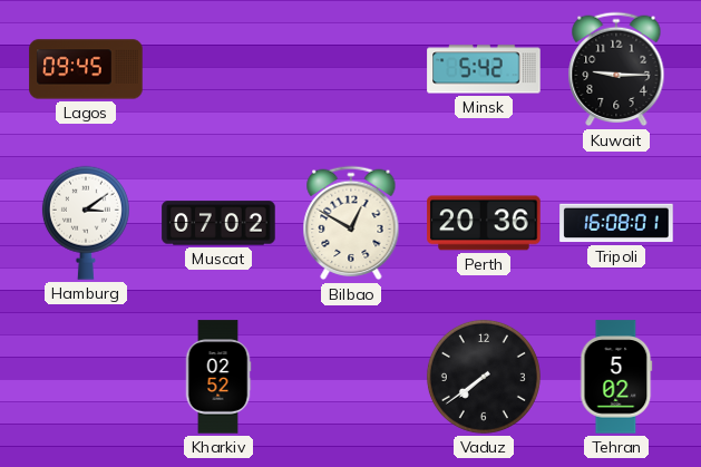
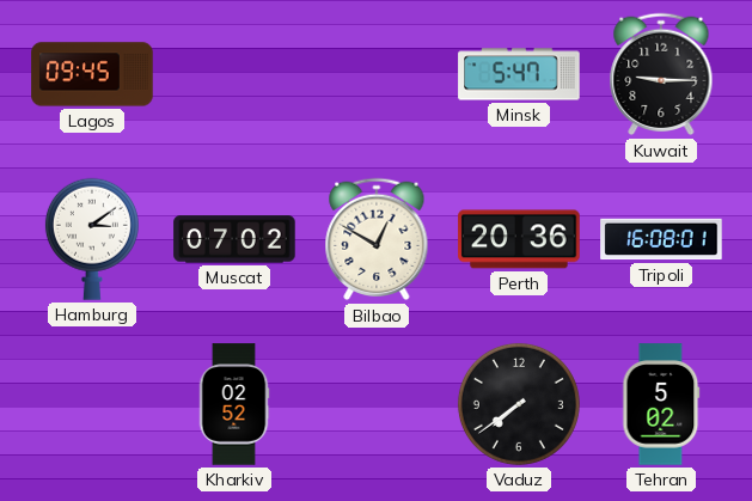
Minsk: 5:42 -> 5:47
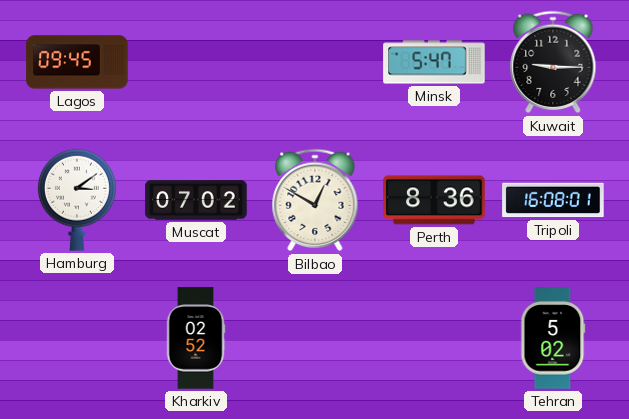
Perth: 20:36 -> 8:36
Vaduz: 7:39 -> none
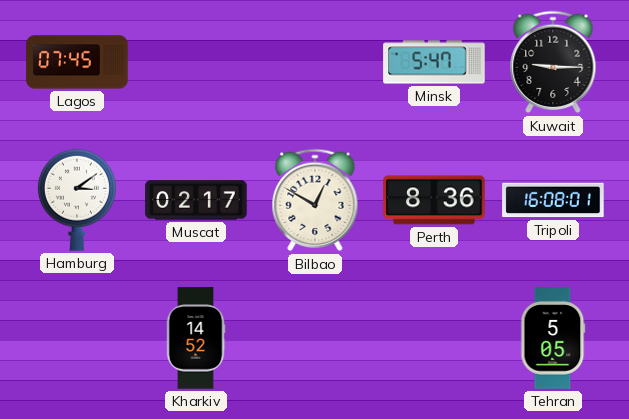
Lagos: 09:45 -> 07:45
Muscat: 07:02 -> 02:17
Kharkiv: 02:52 -> 14:52
Tehran: 5:02 -> 5:05
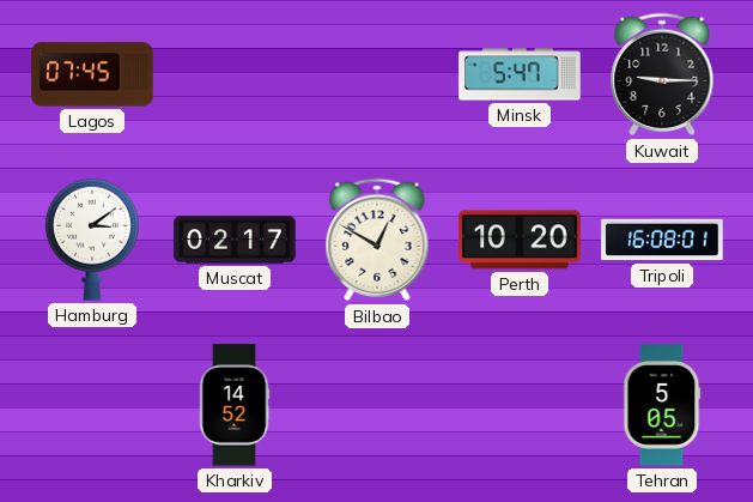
Perth: 8:36 -> 10:20
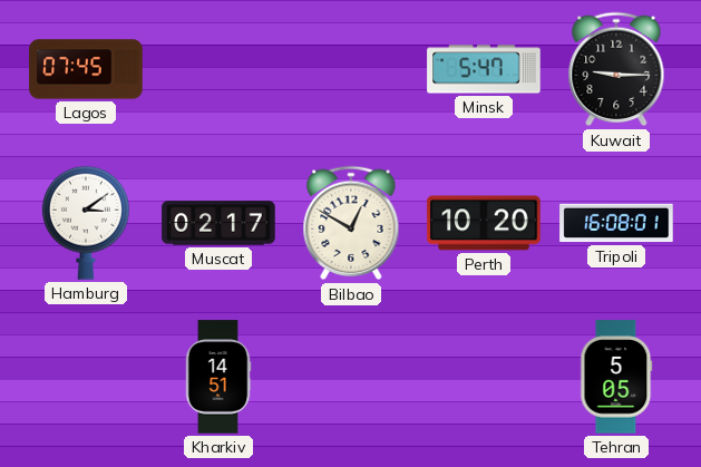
Kharkiv: 14:52 -> 14:51
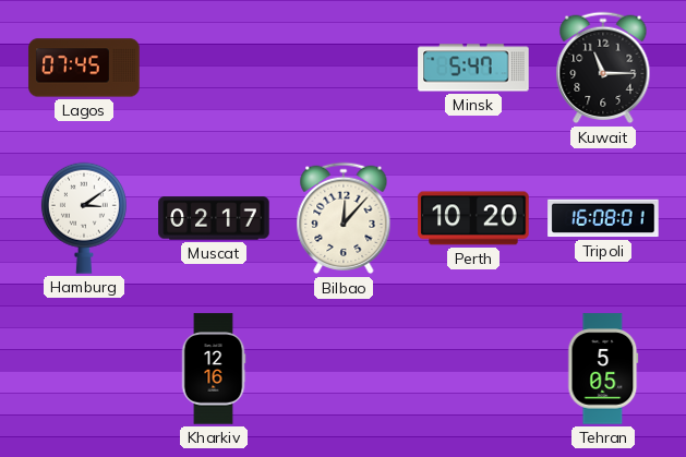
Kuwait: 9:15 -> 11:15
Bilbao: 12:50 -> 12:07
Kharkiv: 14:51 -> 12:16
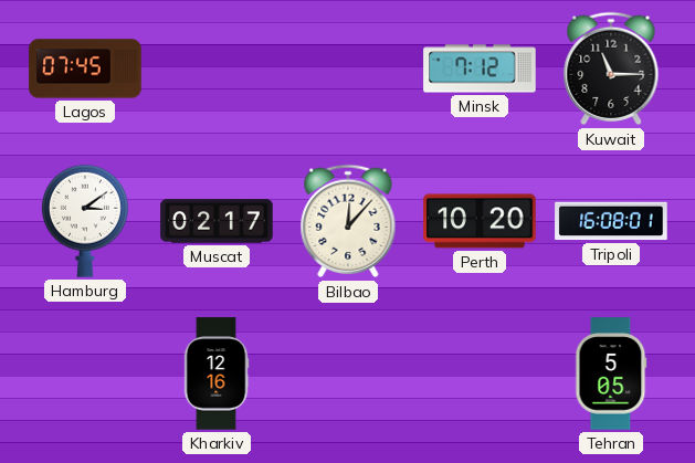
Minsk: 5:47 -> 7:12
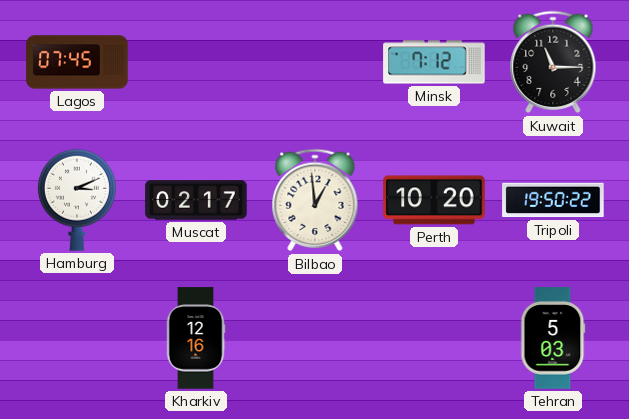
Hamburg: 3:09 -> 3:11
Bilbao: 12:07 -> 12:59
Tripoli: 16:08 -> 19:50
Tehran: 5:05 -> 5:03
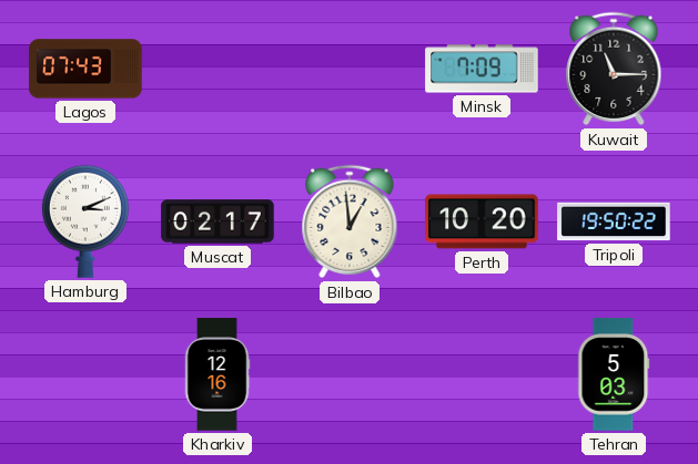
Lagos: 07:45 -> 07:43
Minsk: 7:12 -> 7:09
